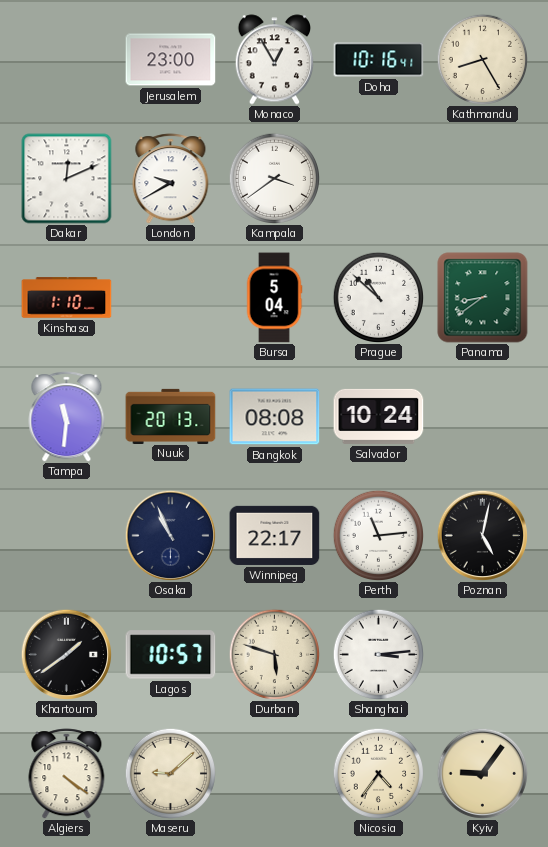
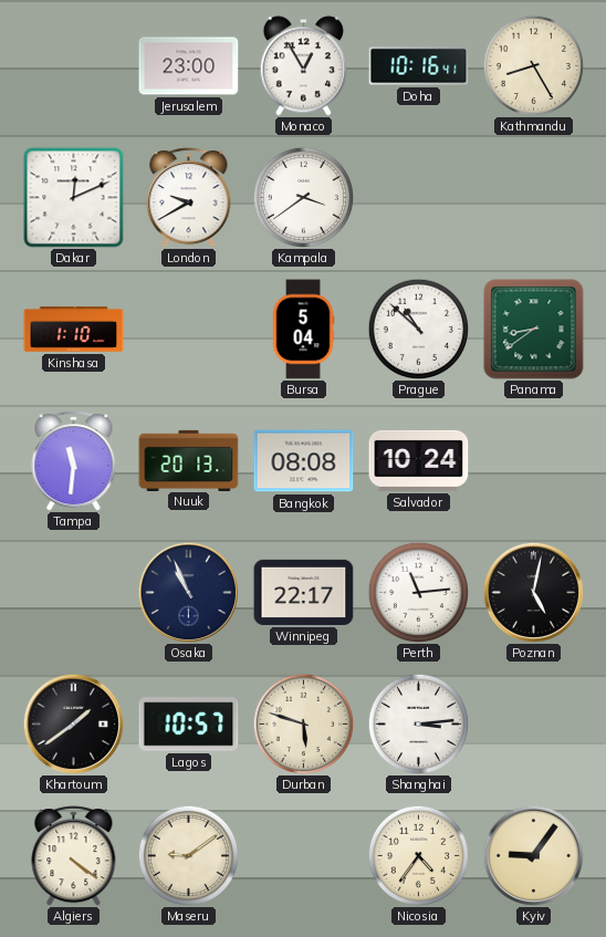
Maseru: 9:08 -> 9:09
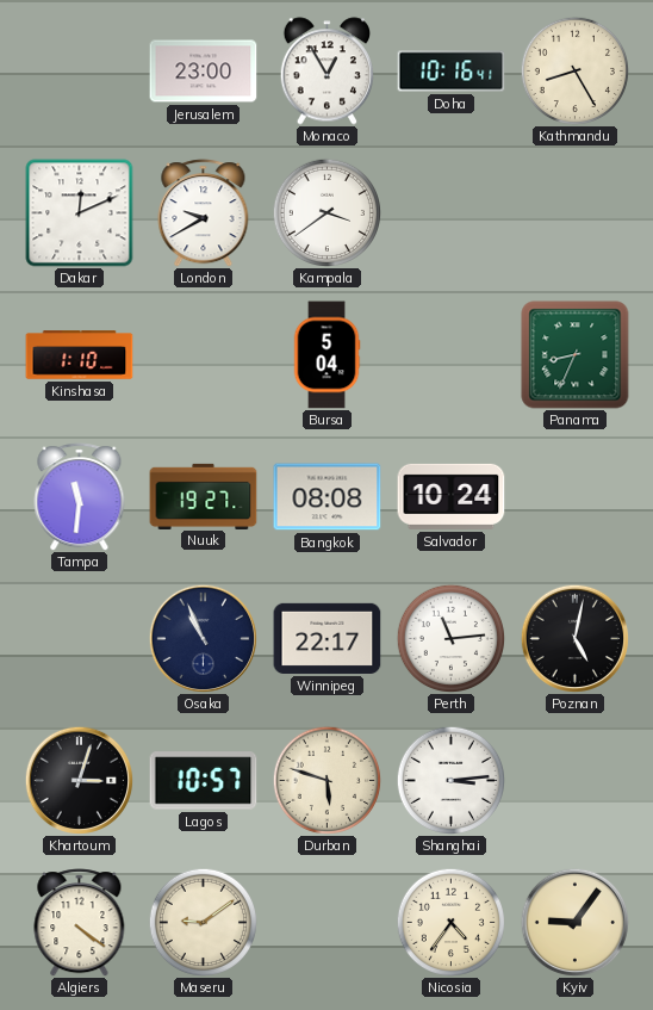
Prague: 10:52 -> none
Panama: 8:39 -> 8:34
Nuuk: 20:13 -> 19:27
Khartoum: 1:39 -> 3:03
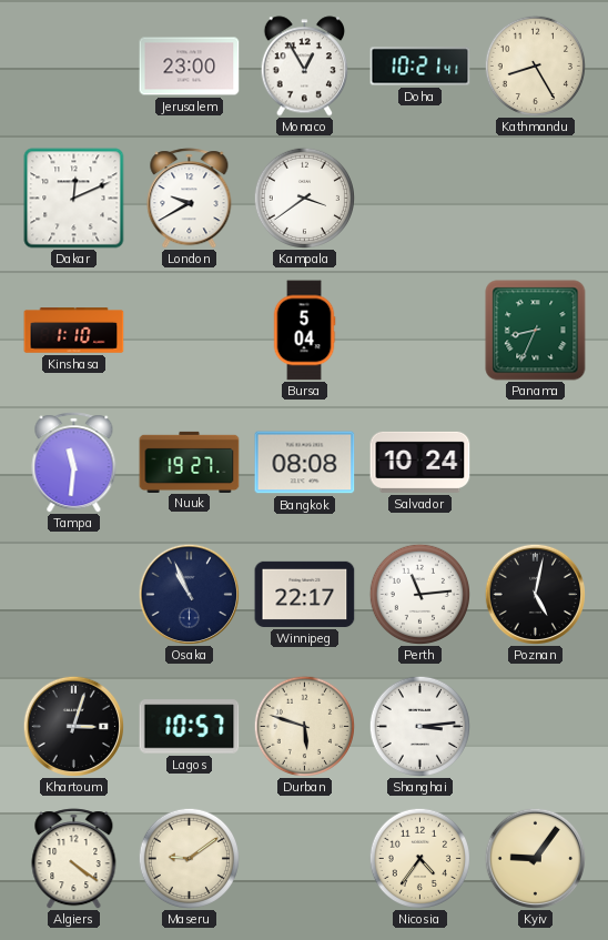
Doha: 10:16 -> 10:21
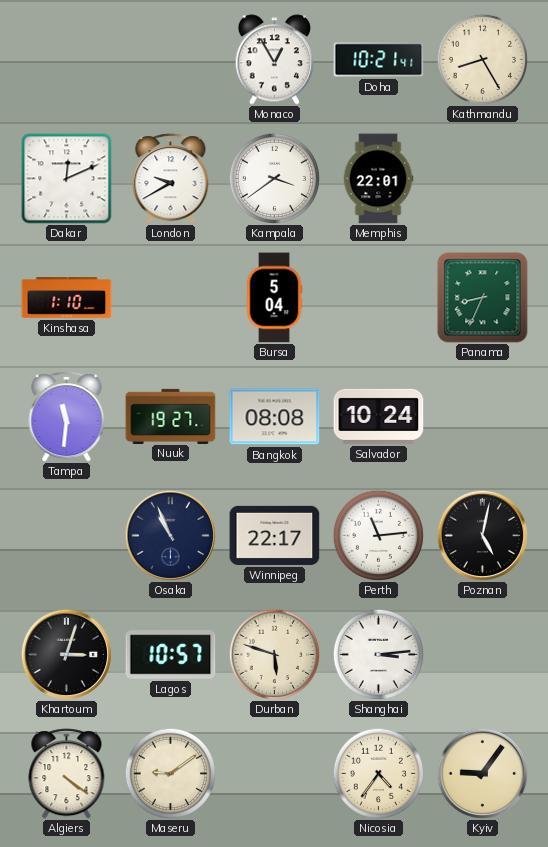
Jerusalem: 23:00 -> none
Memphis: none -> 22:01
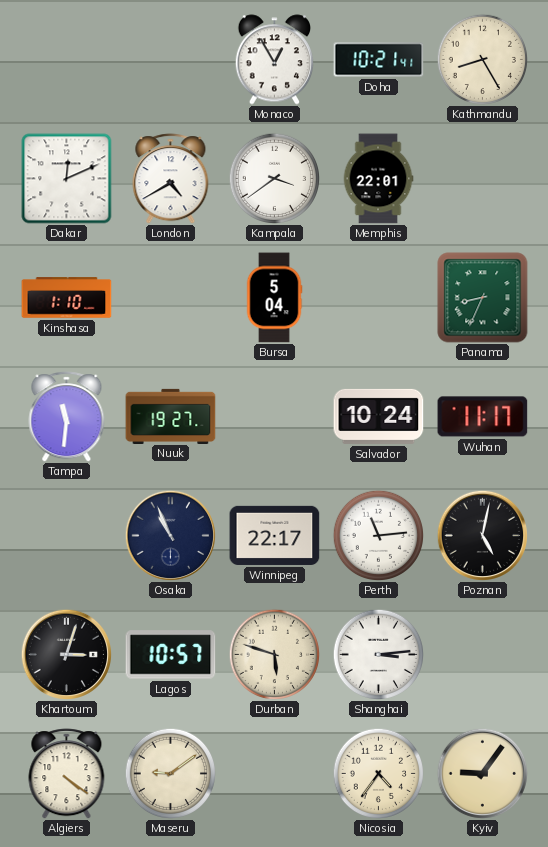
London: 9:40 -> 4:40
Bangkok: 08:08 -> none
Wuhan: none -> 11:17
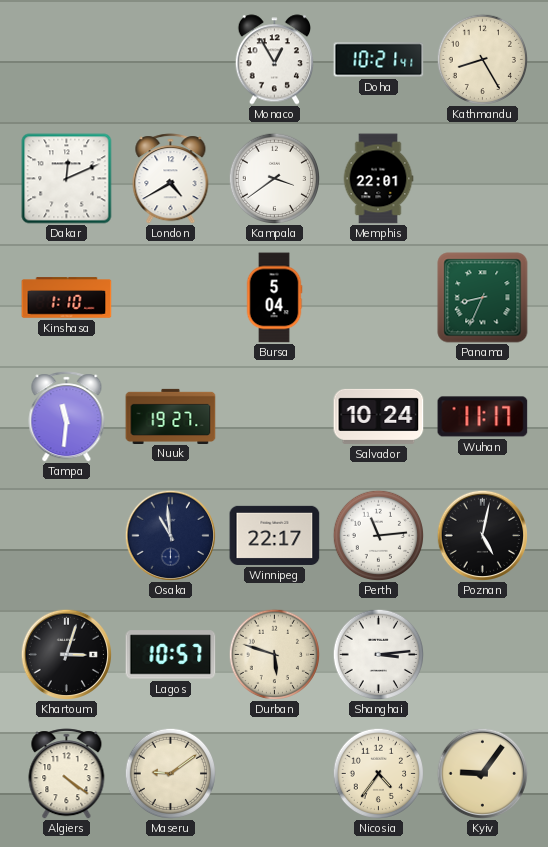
Osaka: 10:56 -> 10:59
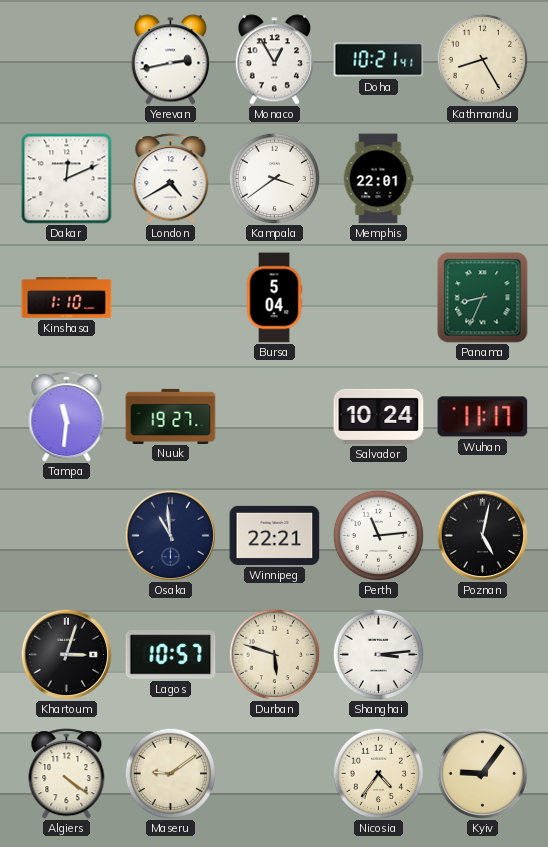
Yerevan: none -> 2:43
Winnipeg: 22:17 -> 22:21
